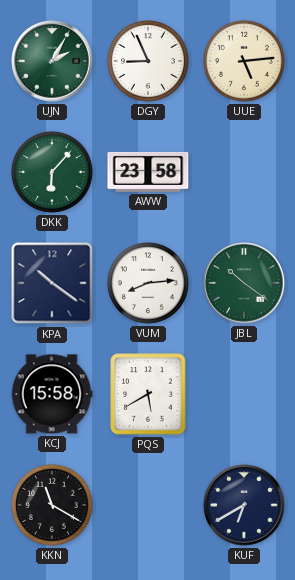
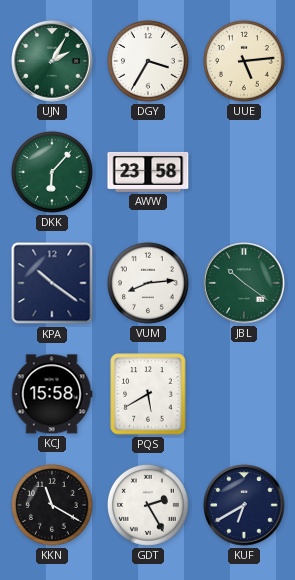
DGY: 8:56 -> 3:35
GDT: none -> 2:25
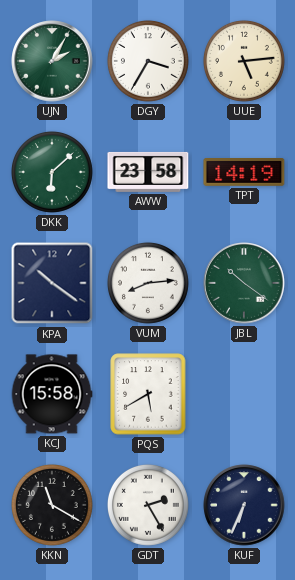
DKK: 6:07 -> 6:08
TPT: none -> 14:19
KUF: 6:40 -> 6:34
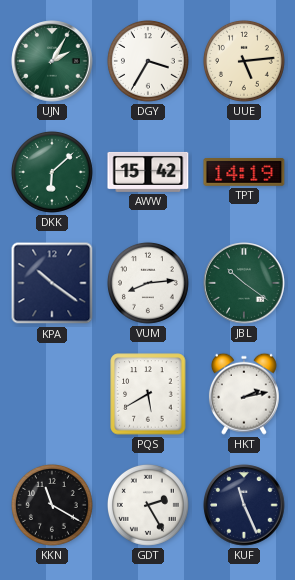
AWW: 23:58 -> 15:42
KCJ: 15:58 -> none
HKT: none -> 2:13
KUF: 6:34 -> 11:26
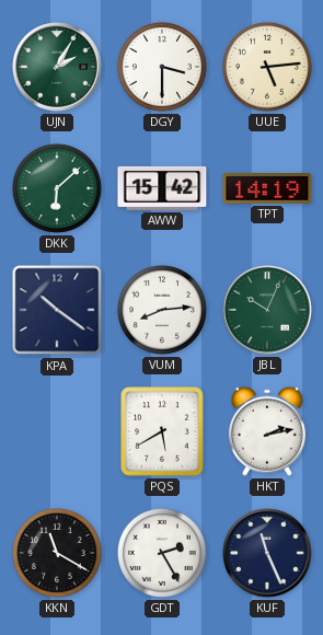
DGY: 3:35 -> 3:30
JBL: 10:21 -> 10:04
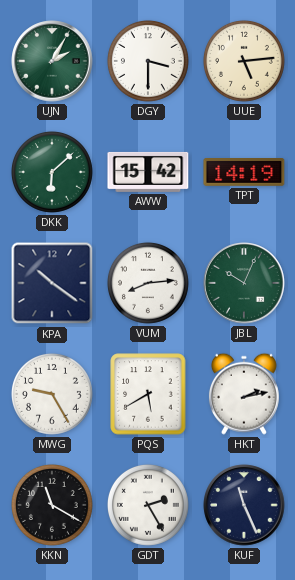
MWG: none -> 9:25
